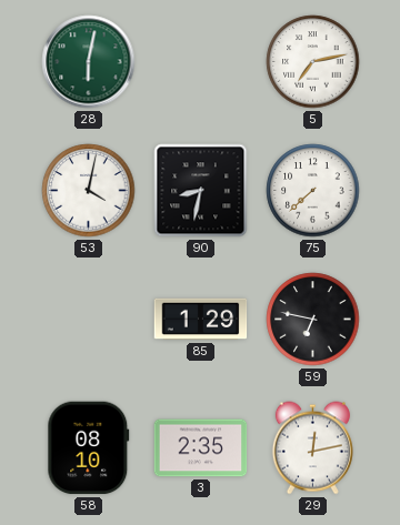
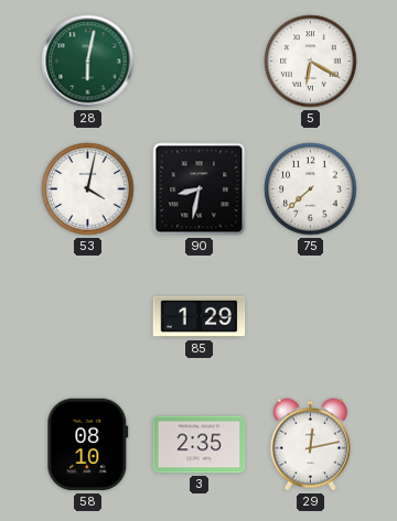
5: 7:13 -> 6:20
59: 6:47 -> none
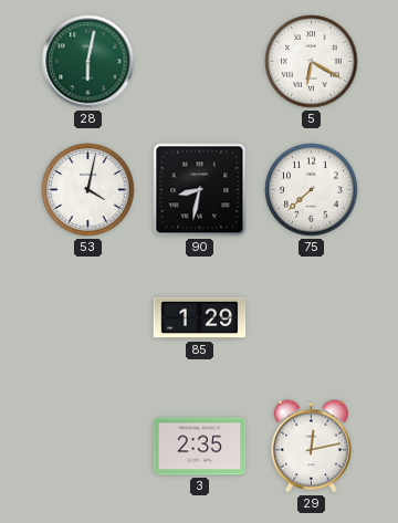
58: 08:10 -> none
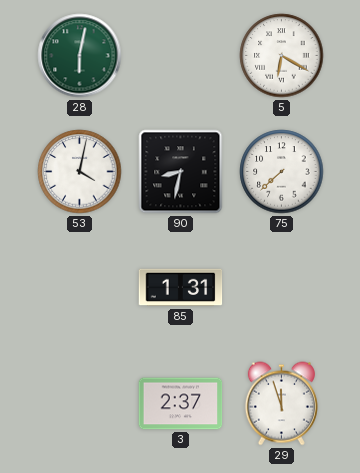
85: 1:29 -> 1:31
3: 2:35 -> 2:37
29: 12:13 -> 11:57
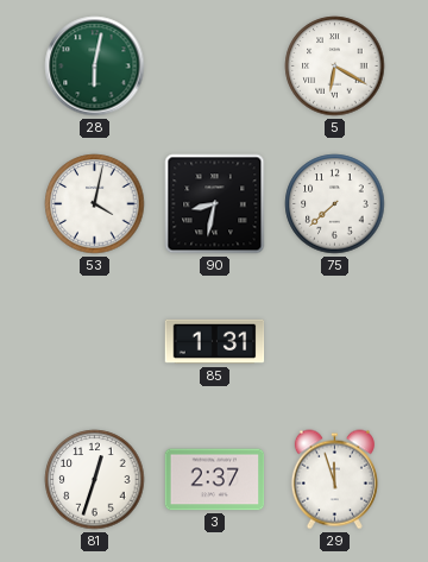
81: none -> 12:33
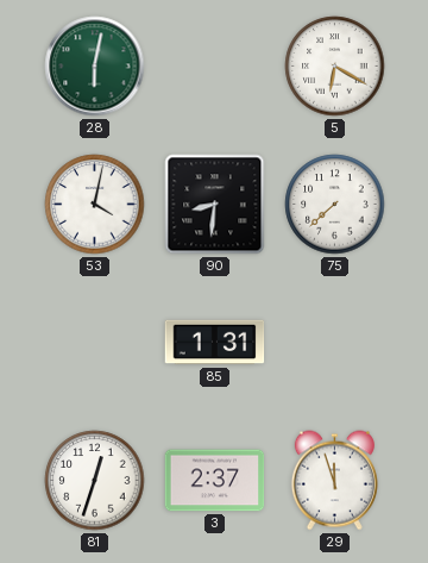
90: 8:32 -> 8:31
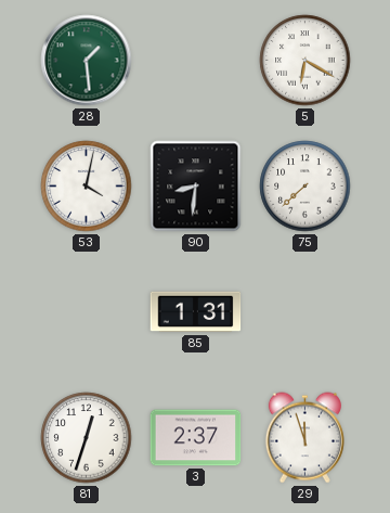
28: 6:02 -> 1:29
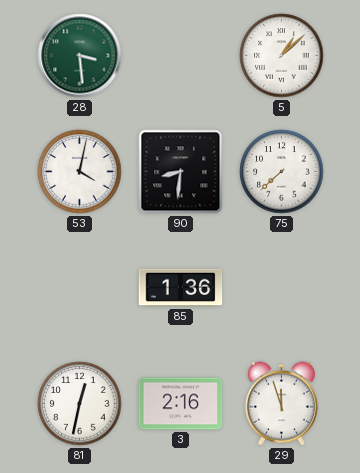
28: 1:29 -> 3:29
5: 6:20 -> 1:08
85: 1:31 -> 1:36
81: 12:33 -> 12:32
3: 2:37 -> 2:16
